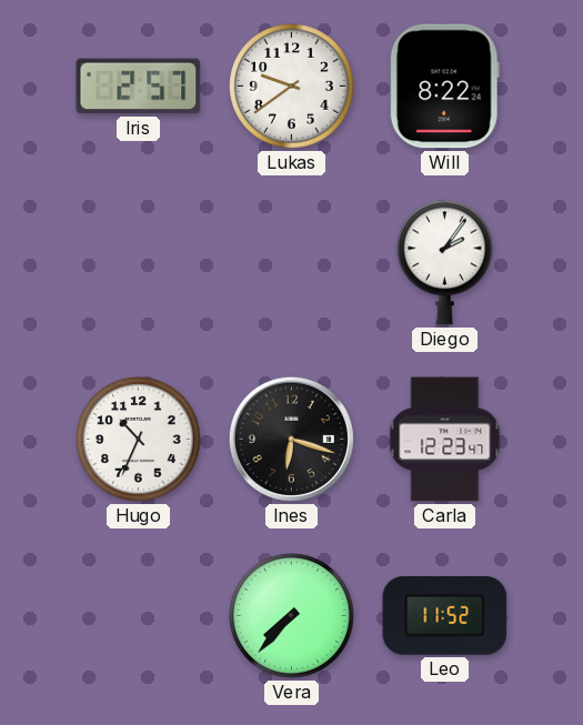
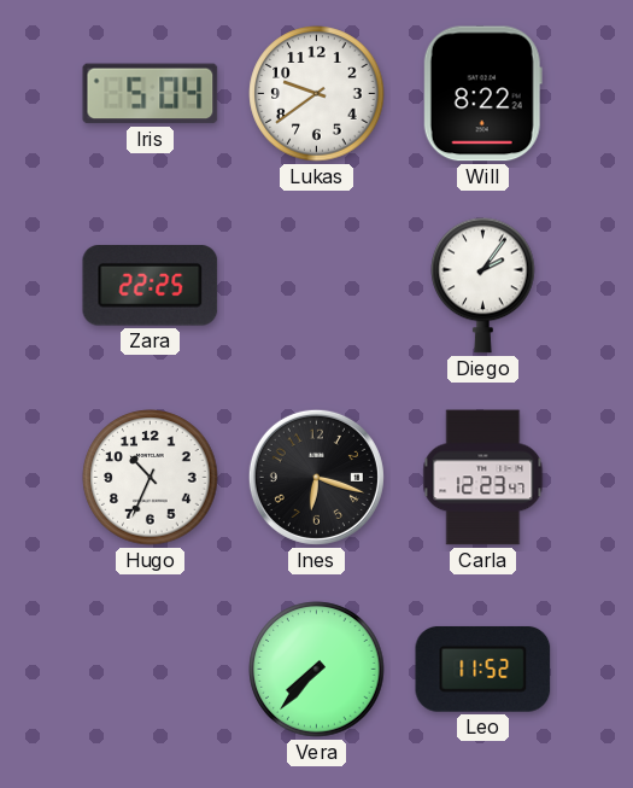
Iris: 2:57 -> 5:04
Zara: none -> 22:25
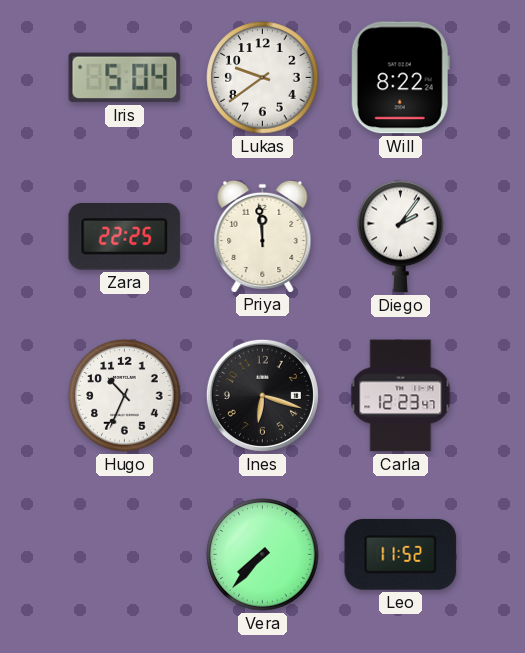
Priya: none -> 11:59
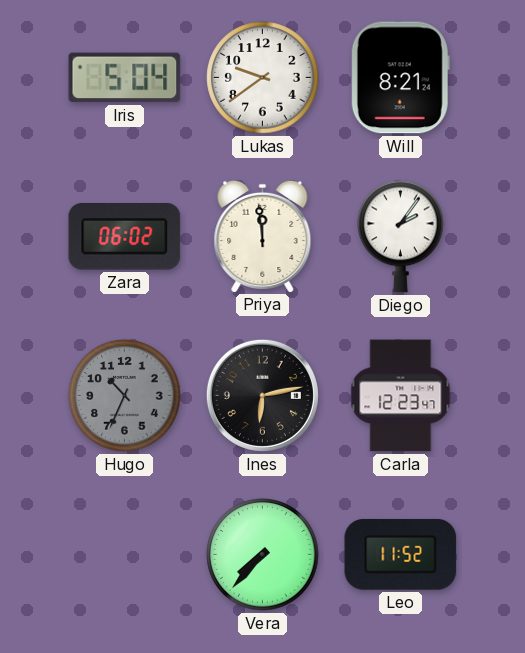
Will: 8:22 -> 8:21
Zara: 22:25 -> 06:02
Hugo dial: white -> grey
Ines: 6:18 -> 6:13
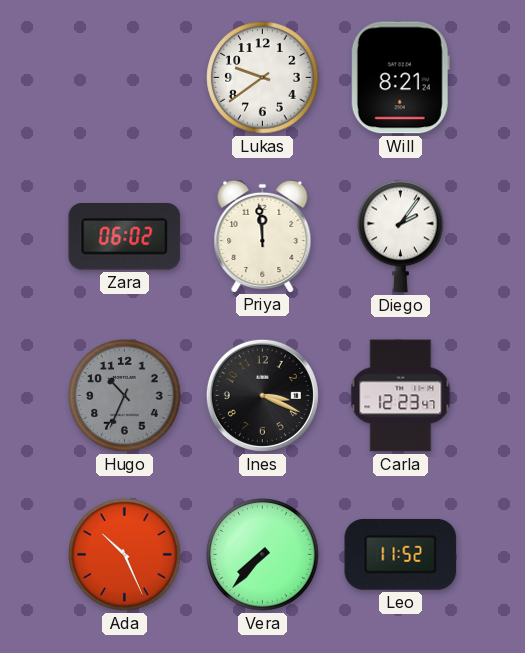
Iris: 5:04 -> none
Ines: 6:13 -> 3:19
Ada: none -> 10:26
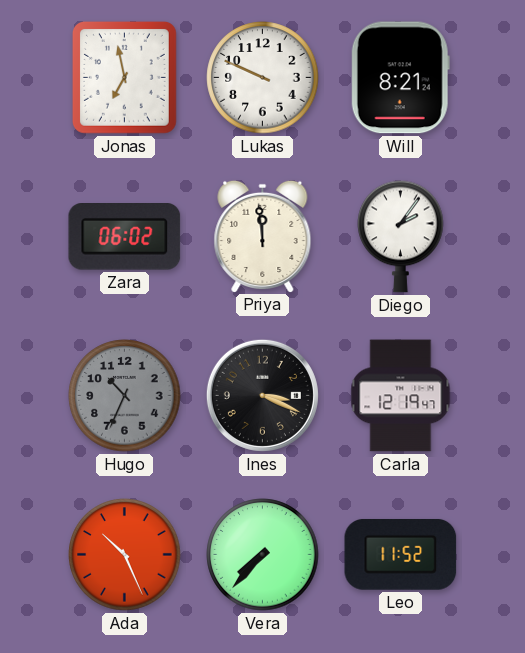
Jonas: none -> 6:58
Lukas: 9:39 -> 9:49
Carla: 12:23 -> 12:19
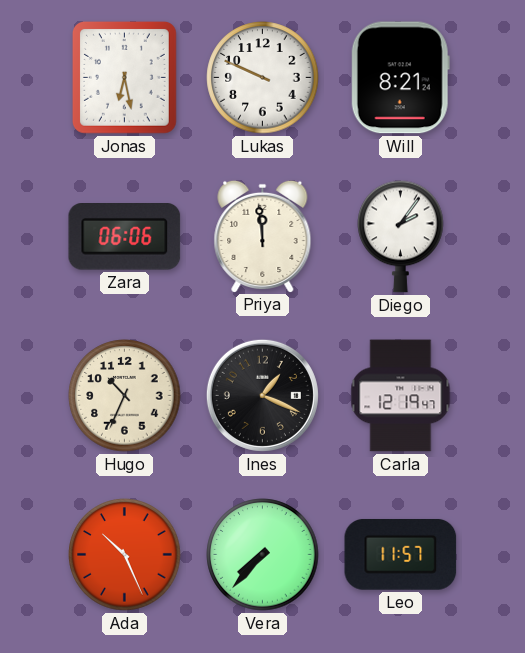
Jonas: 6:58 -> 6:28
Zara: 06:02 -> 06:06
Hugo dial: grey -> cream
Ines: 3:19 -> 1:19
Leo: 11:52 -> 11:57
